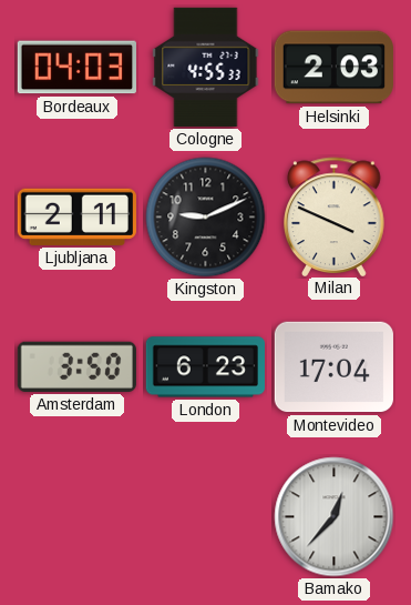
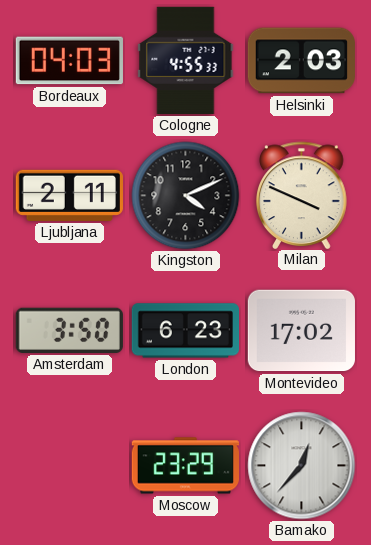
Kingston: 9:11 -> 4:11
Montevideo: 17:04 -> 17:02
Moscow: none -> 23:29
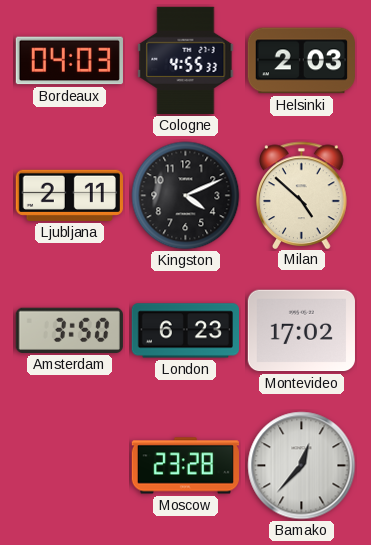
Milan: 3:49 -> 4:52
Moscow: 23:29 -> 23:28
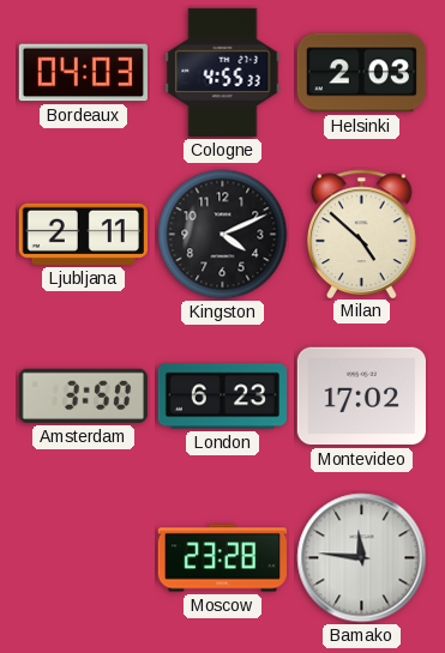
Bamako: 12:37 -> 11:46
